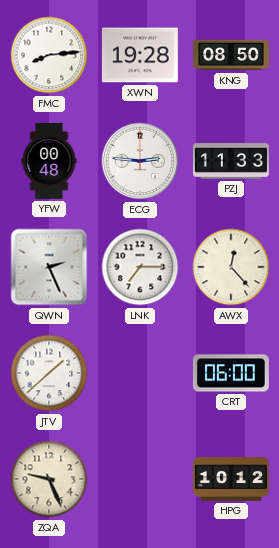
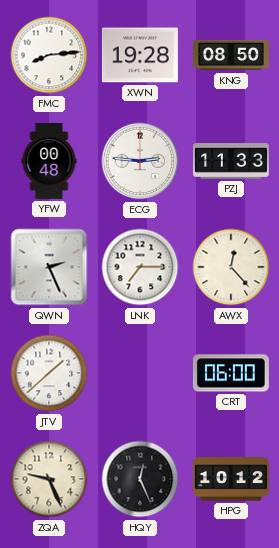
HQY: none -> 12:26
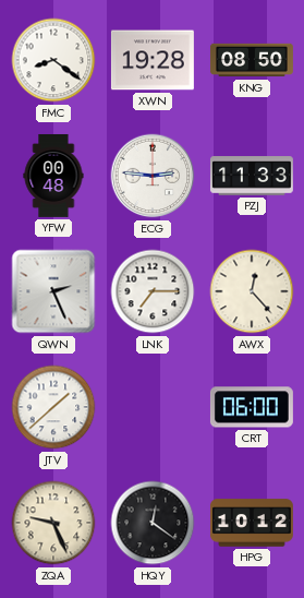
FMC: 8:14 -> 8:21
HQY: 12:26 -> 12:21
